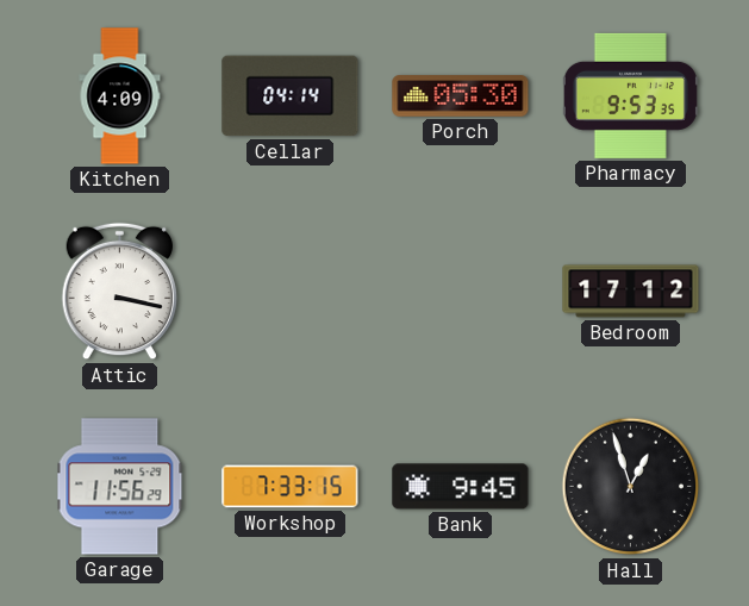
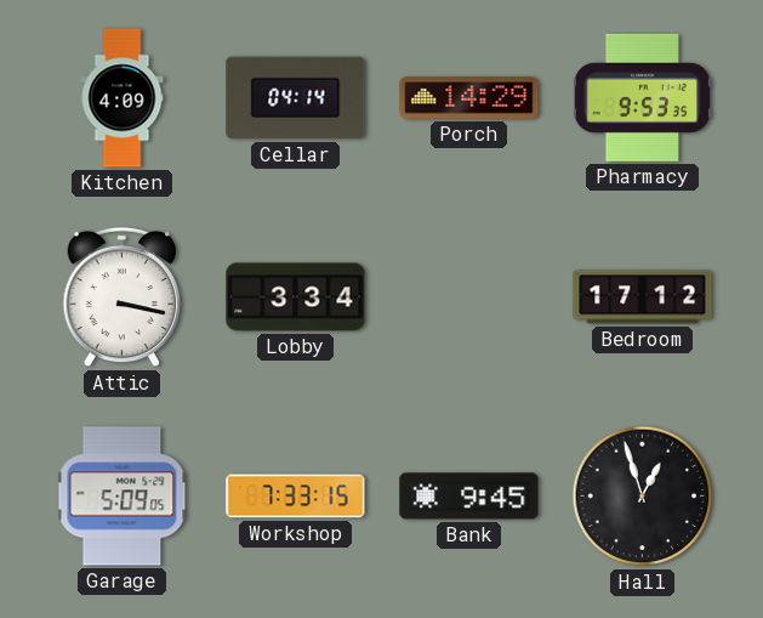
Porch: 05:30 -> 14:29
Lobby: none -> 3:34
Garage: 11:56 -> 5:09
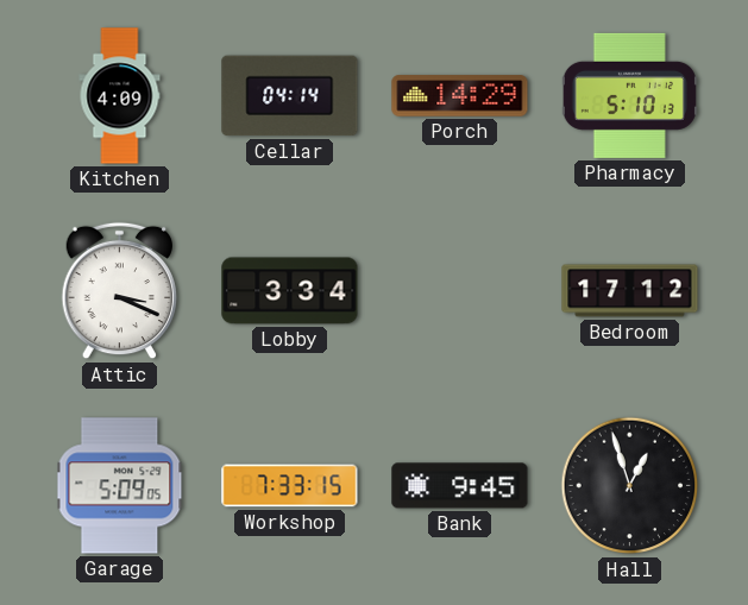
Pharmacy: 9:53 -> 5:10
Attic: 3:17 -> 3:19
